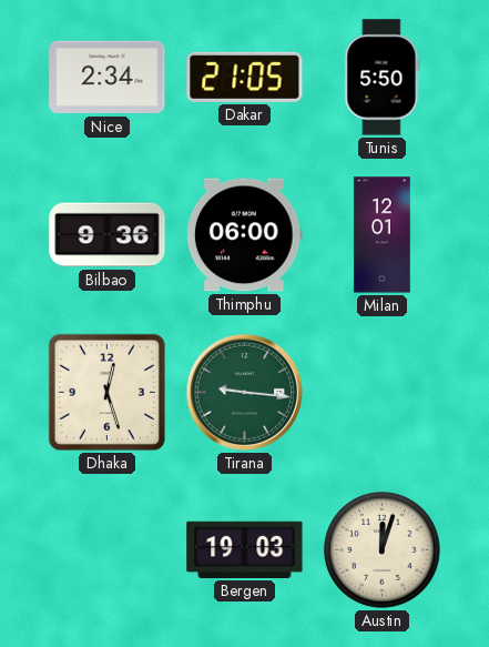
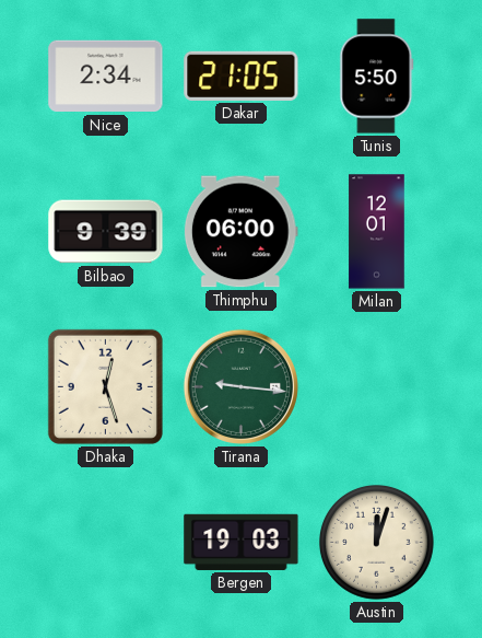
Bilbao: 9:36 -> 9:39
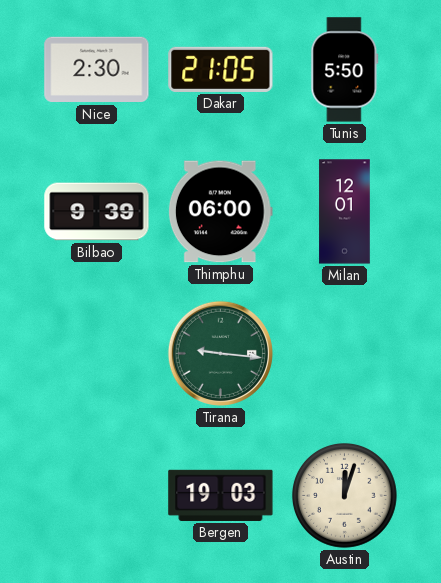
Nice: 2:34 -> 2:30
Dhaka: 12:27 -> none
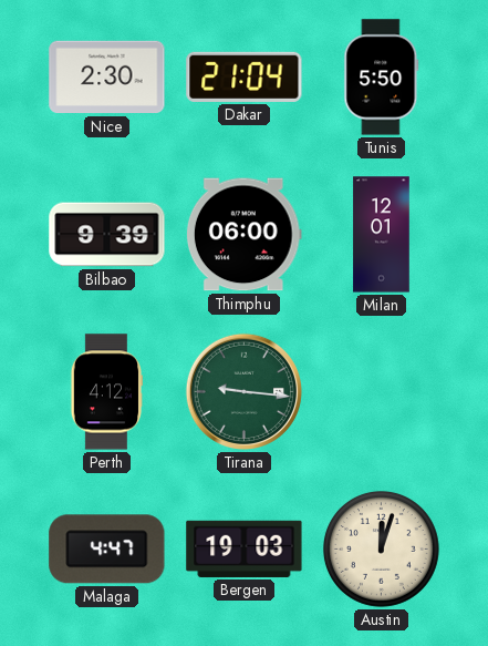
Dakar: 21:05 -> 21:04
Perth: none -> 4:12
Malaga: none -> 4:47
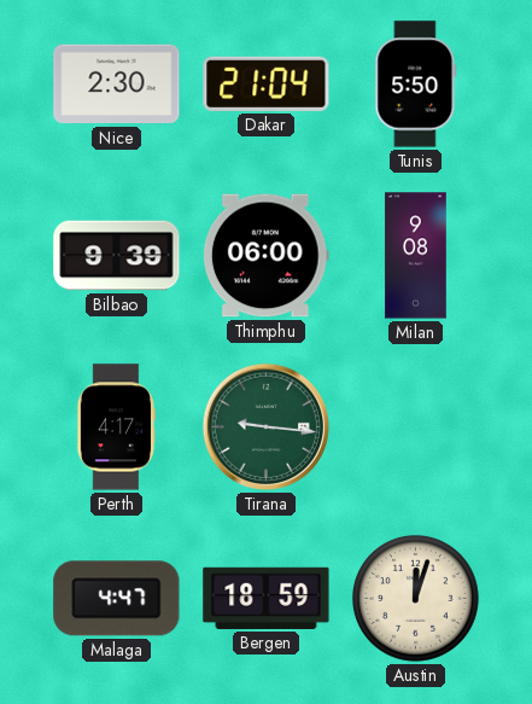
Milan: 12:01 -> 9:08
Perth: 4:12 -> 4:17
Bergen: 19:03 -> 18:59
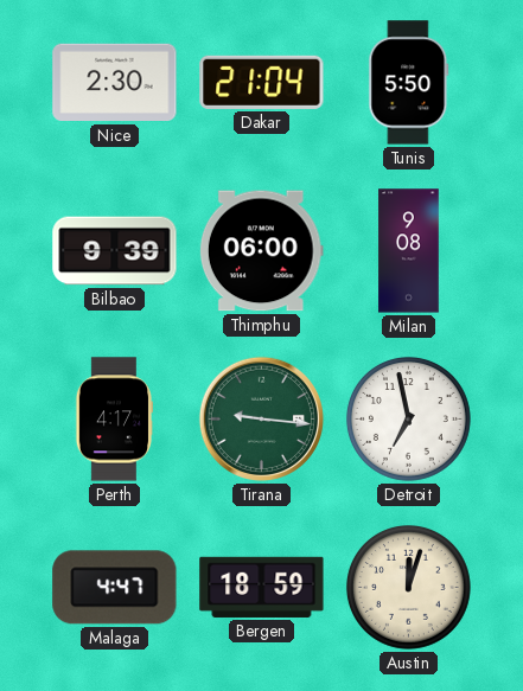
Detroit: none -> 6:58
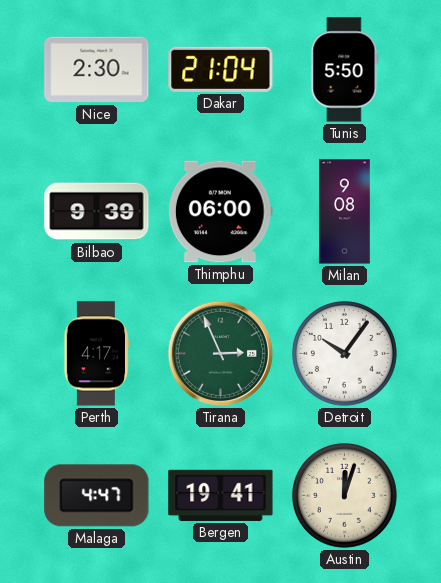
Tirana: 9:16 -> 2:56
Detroit: 6:58 -> 10:06
Bergen: 18:59 -> 19:41
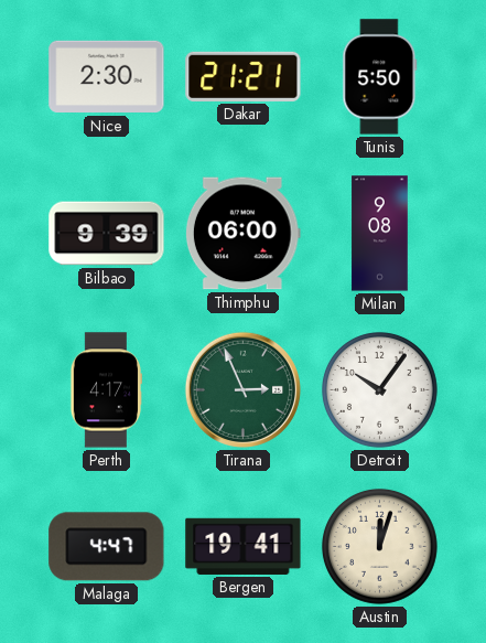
Dakar: 21:04 -> 21:21
